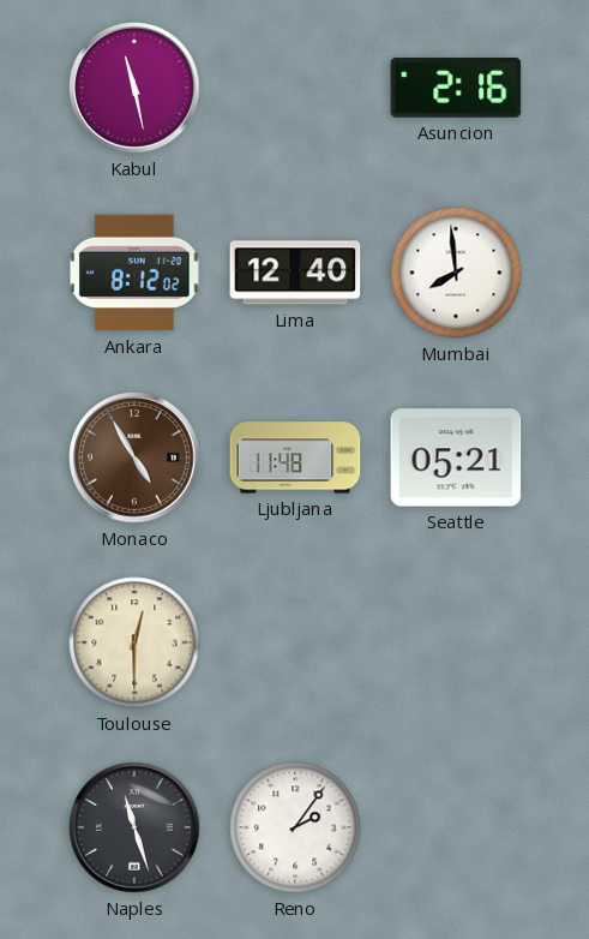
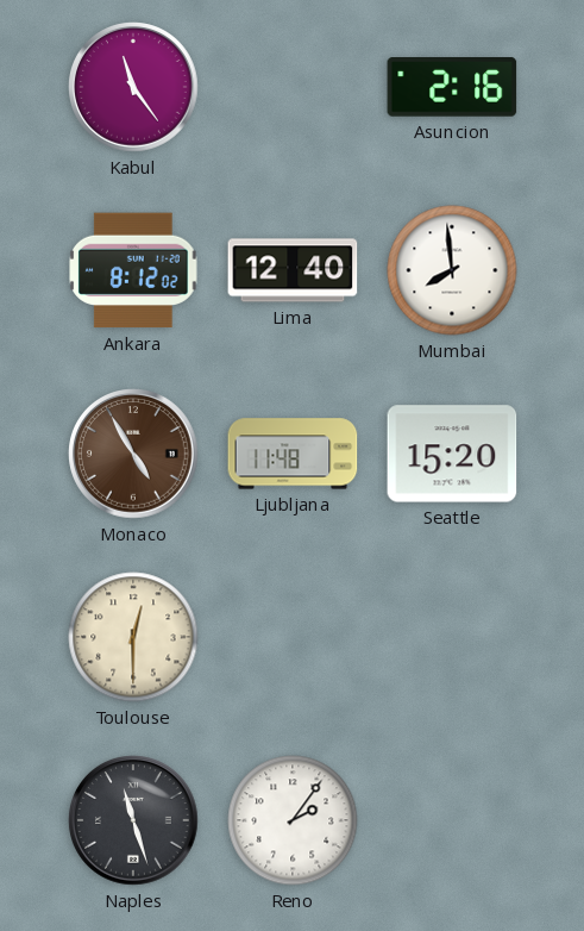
Kabul: 11:28 -> 11:24
Seattle: 05:21 -> 15:20
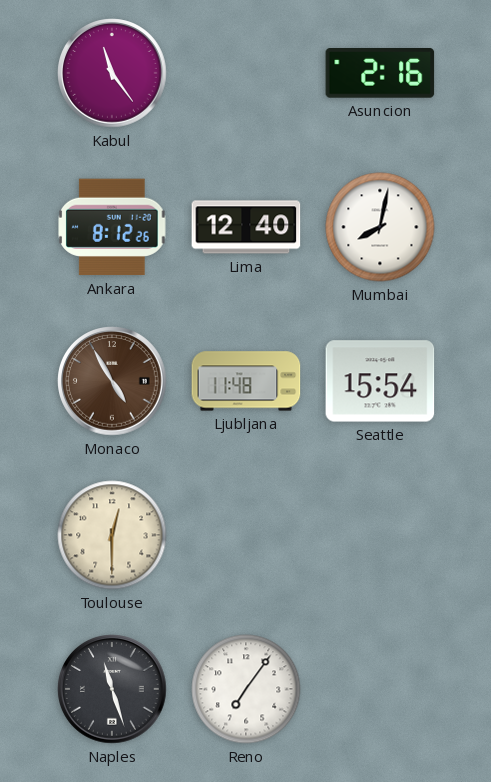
Ankara: 8:12:02 -> 8:12:26
Mumbai: 7:59 -> 8:02
Seattle: 15:20 -> 15:54
Reno: 2:06 -> 7:06
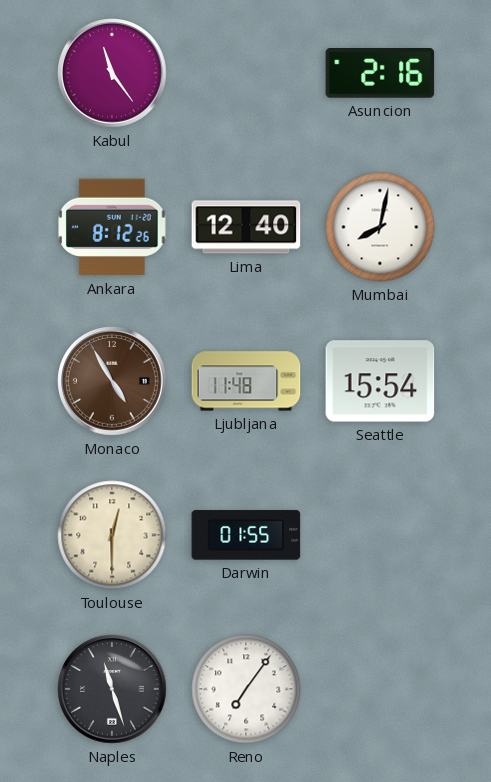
Darwin: none -> 01:55
